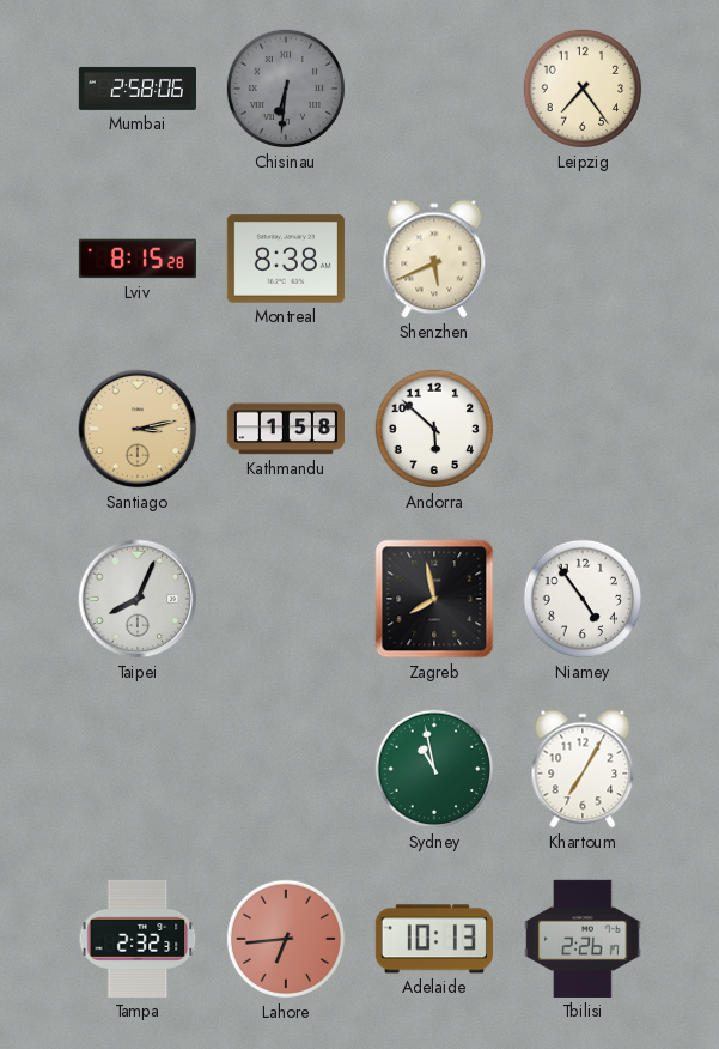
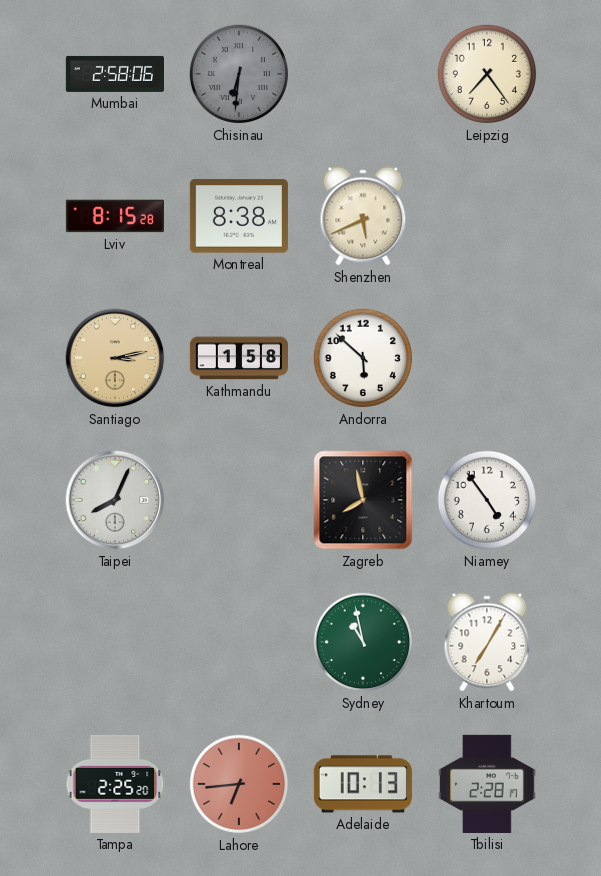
Tampa: 2:32 -> 2:25
Tbilisi: 2:26 -> 2:28
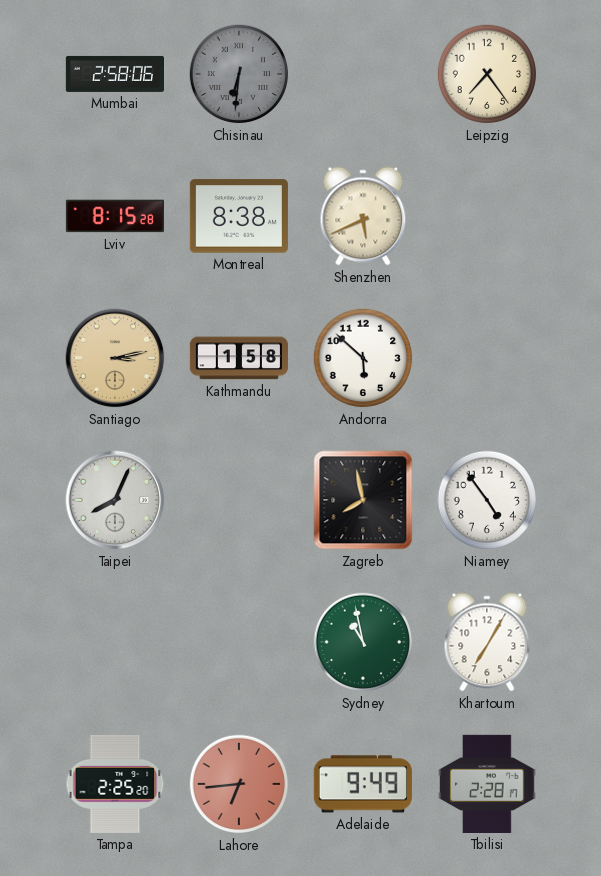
Adelaide: 10:13 -> 9:49
